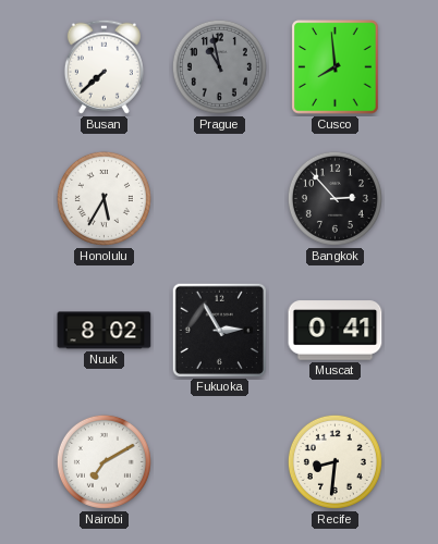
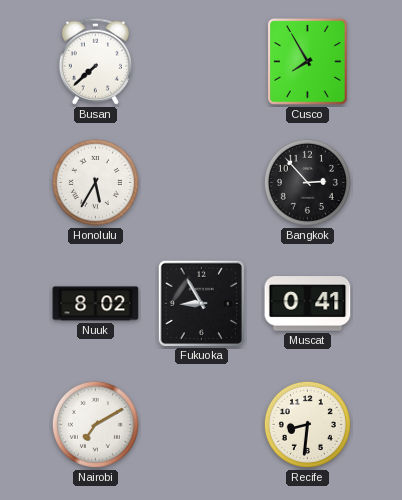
Prague: 10:58 -> none
Cusco: 7:59 -> 7:55
Fukuoka: 2:55 -> 8:55
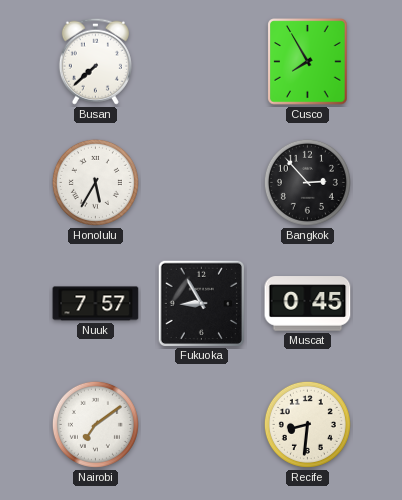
Nuuk: 8:02 -> 7:57
Muscat: 0:41 -> 0:45
Nairobi: 7:10 -> 7:09
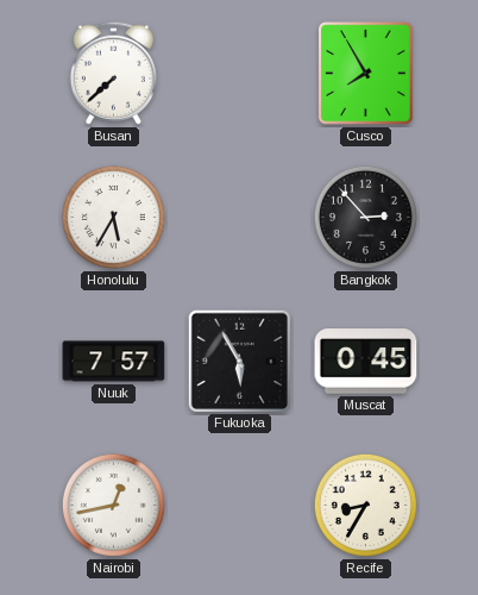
Fukuoka: 8:55 -> 5:55
Nairobi: 7:09 -> 12:43
Recife: 8:31 -> 8:35
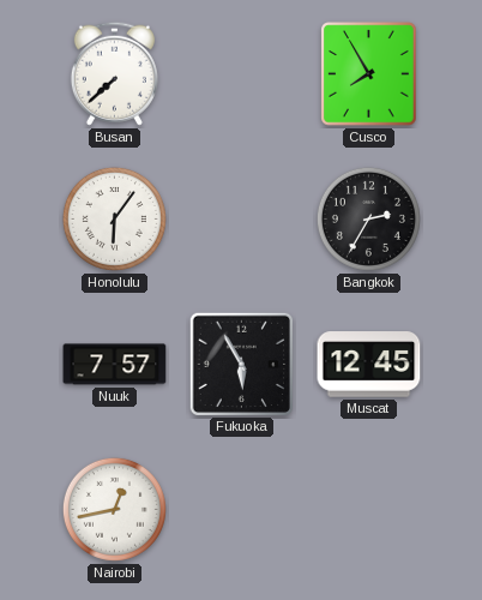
Honolulu: 5:35 -> 6:06
Bangkok: 2:53 -> 2:35
Muscat: 0:45 -> 12:45
Recife: 8:35 -> none
